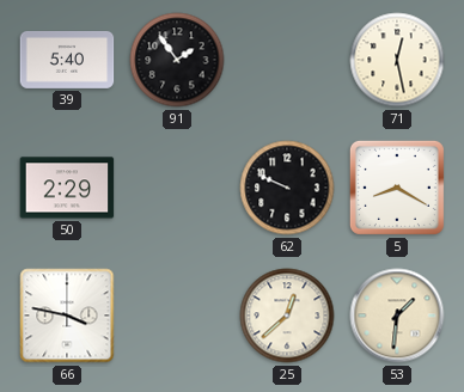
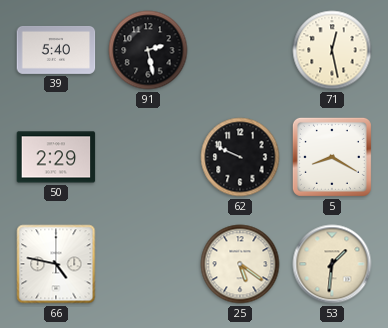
91: 1:54 -> 2:28
66: 3:47 -> 4:47
25: 12:38 -> 5:21
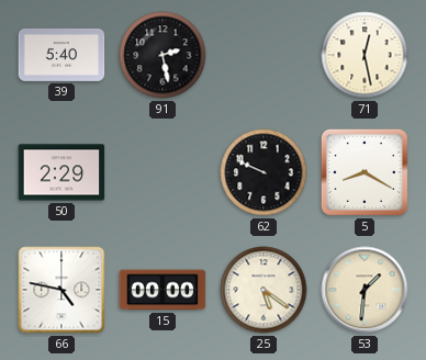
15: none -> 00:00
